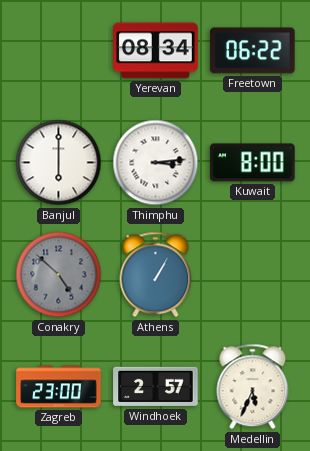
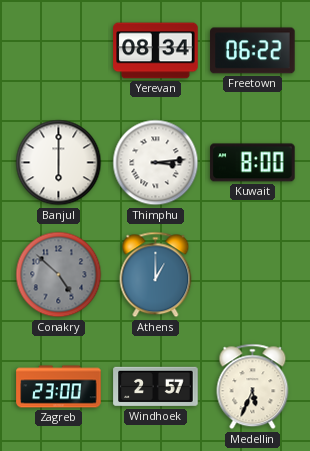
Athens: 1:05 -> 1:00
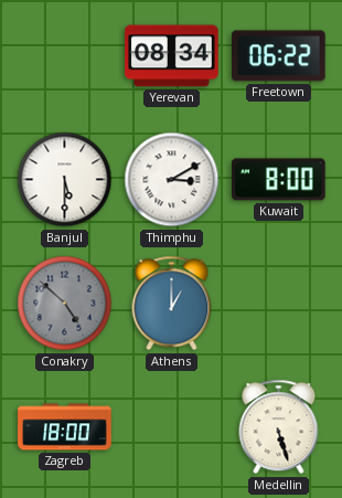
Banjul: 6:00 -> 5:30
Thimphu: 3:14 -> 3:10
Zagreb: 23:00 -> 18:00
Windhoek: 2:57 -> none
Medellin: 5:34 -> 5:27
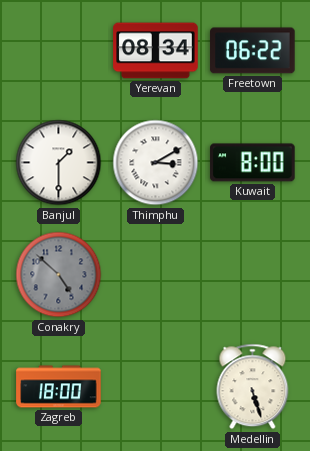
Banjul: 5:30 -> 1:30
Athens: 1:00 -> none
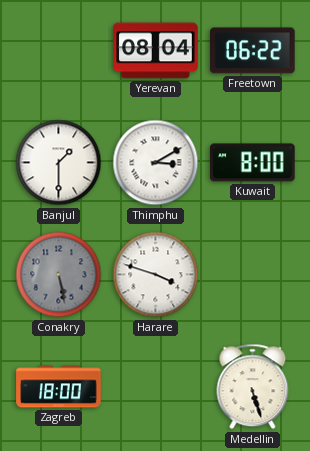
Yerevan: 08:34 -> 08:04
Conakry: 4:52 -> 5:28
Harare: none -> 3:48
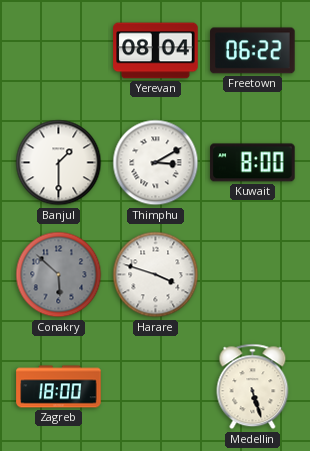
Conakry: 5:28 -> 5:52
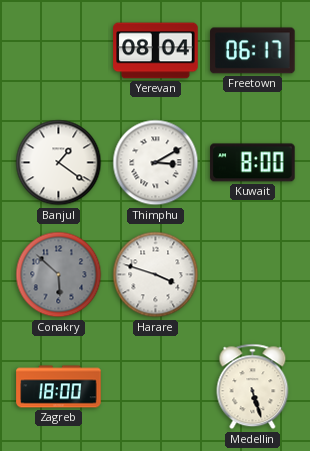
Freetown: 06:22 -> 06:17
Banjul: 1:30 -> 1:21
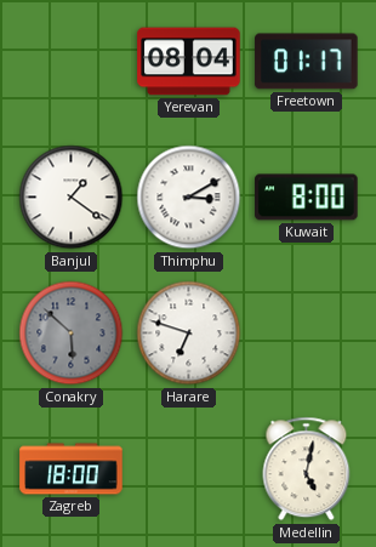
Freetown: 06:17 -> 01:17
Harare: 3:48 -> 6:48
Medellin: 5:27 -> 5:02
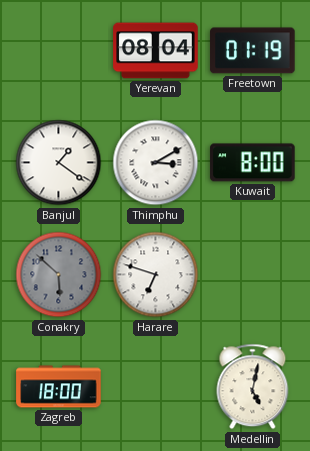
Freetown: 01:17 -> 01:19
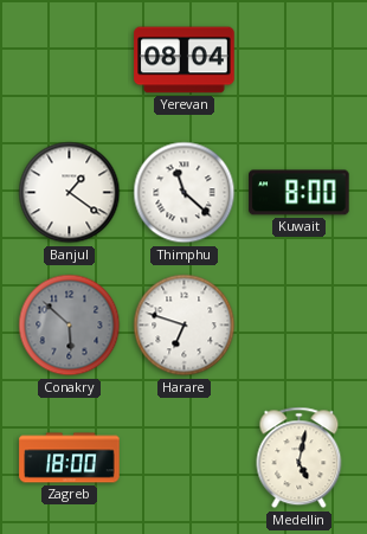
Freetown: 01:19 -> none
Thimphu: 3:10 -> 11:22
